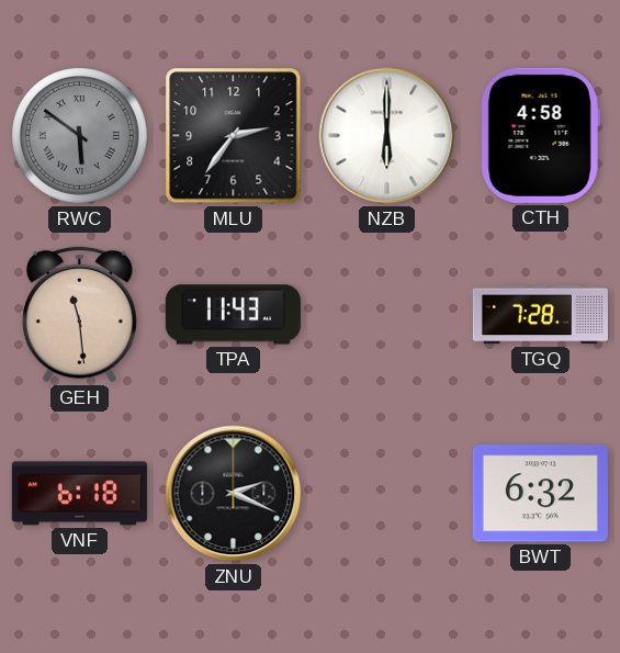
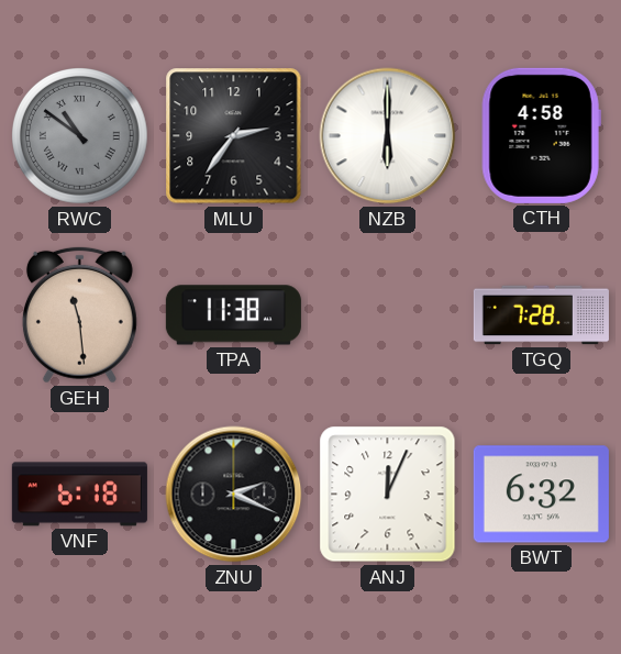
RWC: 5:51 -> 10:51
TPA: 11:43 -> 11:38
ANJ: none -> 12:04
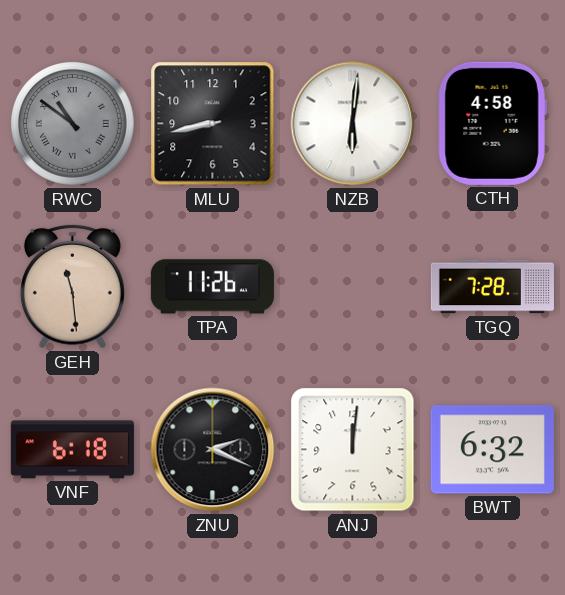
MLU: 2:36 -> 8:43
NZB: 6:00 -> 6:01
TPA: 11:38 -> 11:26
ANJ: 12:04 -> 12:01
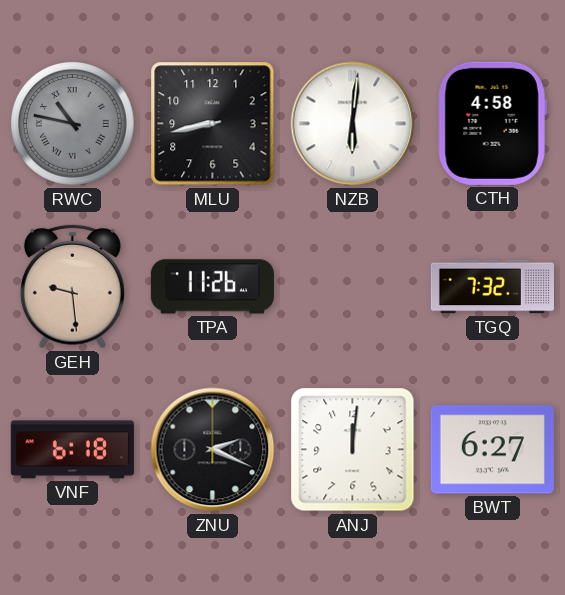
RWC: 10:51 -> 10:47
GEH: 11:29 -> 9:29
TGQ: 7:28 -> 7:32
BWT: 6:32 -> 6:27
